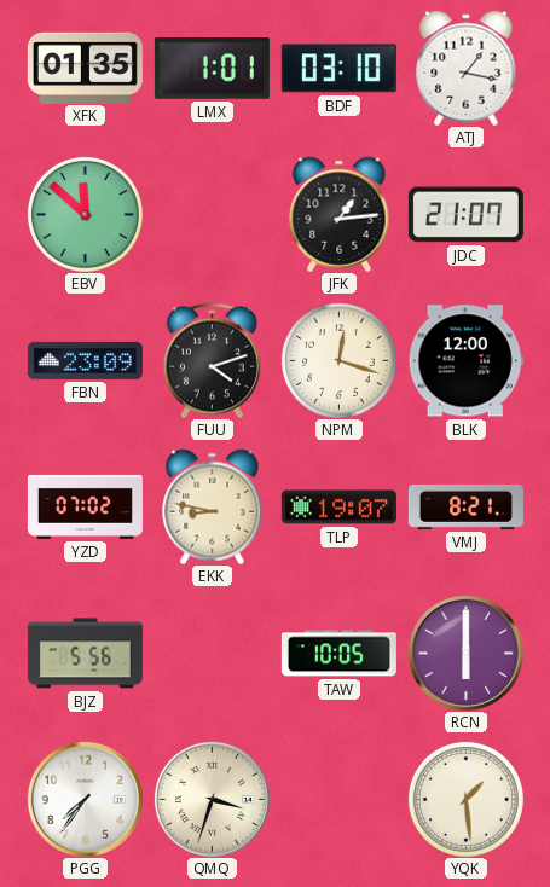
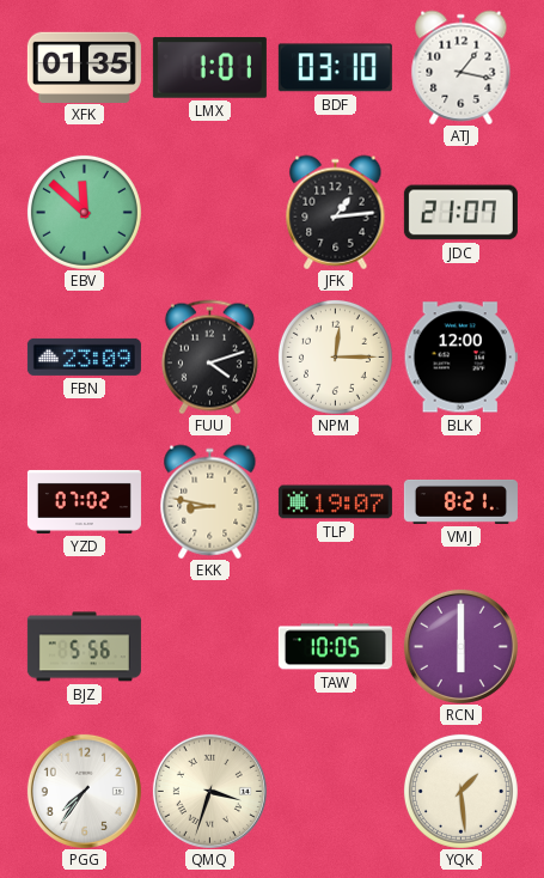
NPM: 12:18 -> 12:15
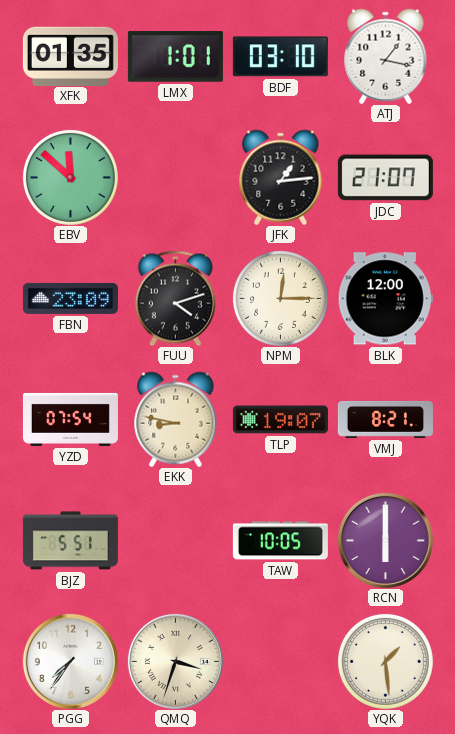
YZD: 07:02 -> 07:54
BJZ: 5:56 -> 5:51
